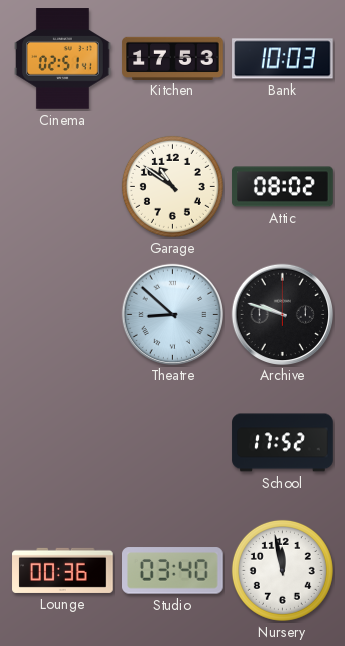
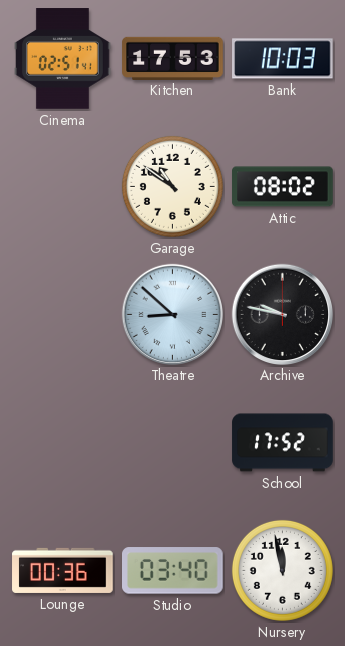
Archive: 9:48 -> 9:47
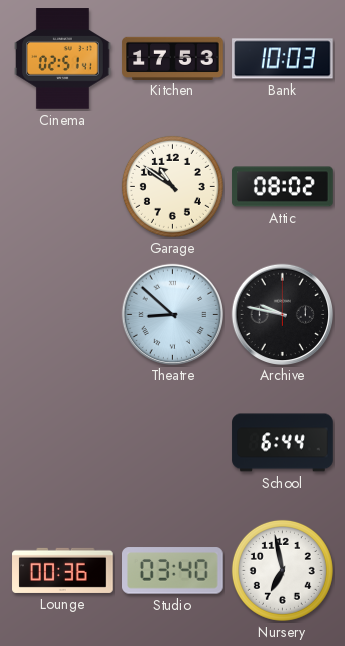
School: 17:52 -> 6:44
Nursery: 11:58 -> 6:58
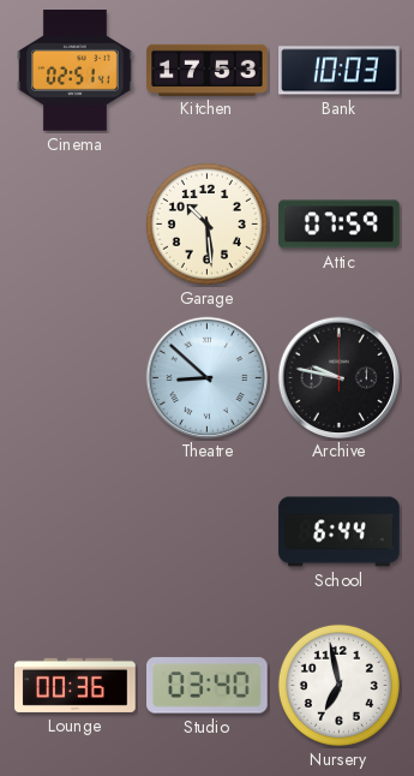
Garage: 10:51 -> 10:29
Attic: 08:02 -> 07:59
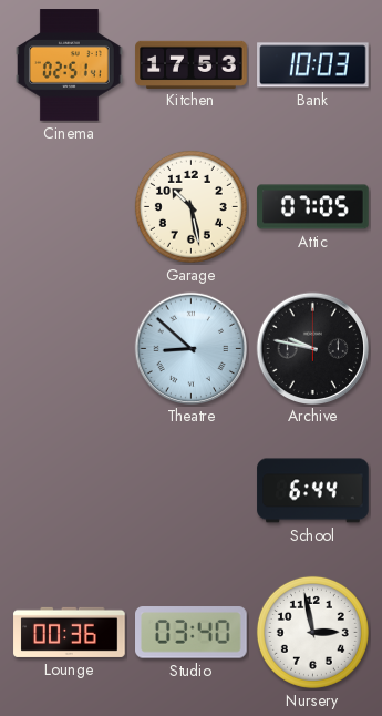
Garage: 10:29 -> 10:28
Attic: 07:59 -> 07:05
Nursery: 6:58 -> 2:58
